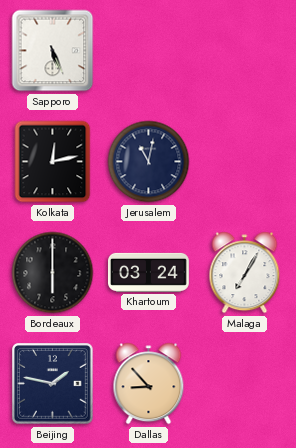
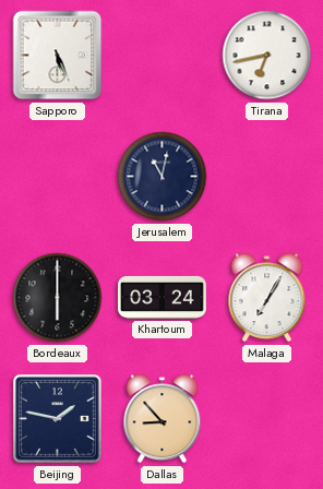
Tirana: none -> 6:43
Kolkata: 12:13 -> none
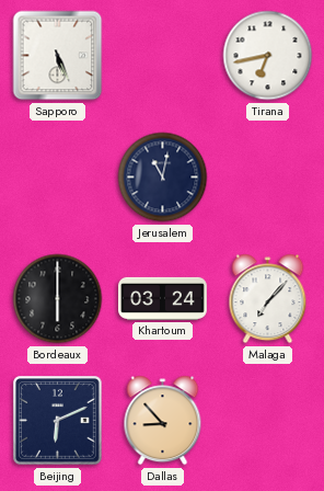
Malaga: 7:05 -> 7:07
Beijing: 1:47 -> 6:11
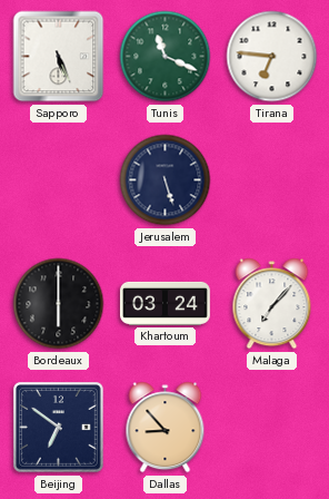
Tunis: none -> 11:19
Tirana: 6:43 -> 6:46
Jerusalem: 11:02 -> 5:27
Beijing: 6:11 -> 6:51
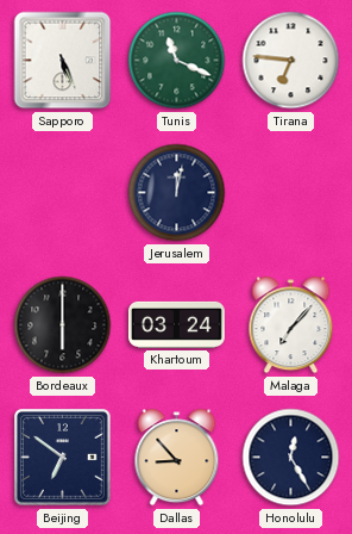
Jerusalem: 5:27 -> 12:02
Honolulu: none -> 12:25
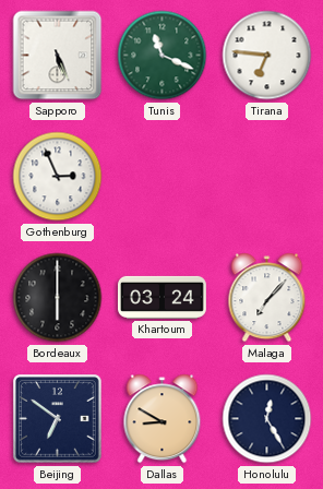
Gothenburg: none -> 2:56
Jerusalem: 12:02 -> none
Dallas: 8:53 -> 8:50
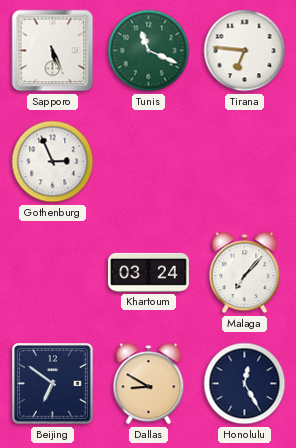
Bordeaux: 6:00 -> none
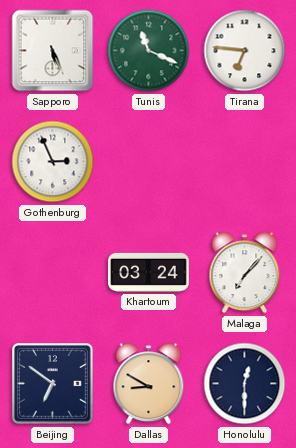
Honolulu: 12:25 -> 12:30
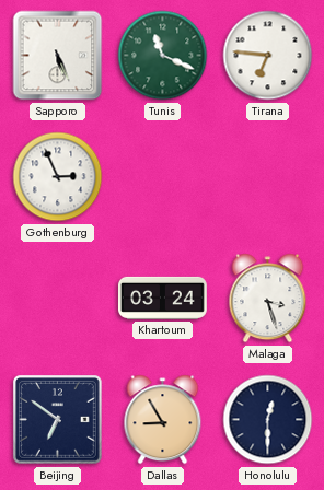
Malaga: 7:07 -> 3:27
Dallas: 8:50 -> 8:55
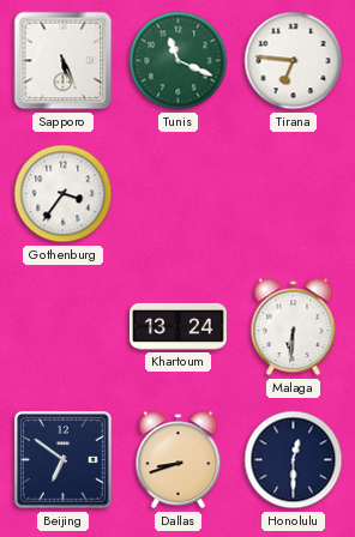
Gothenburg: 2:56 -> 3:36
Khartoum: 03:24 -> 13:24
Malaga: 3:27 -> 6:31
Dallas: 8:55 -> 8:42
